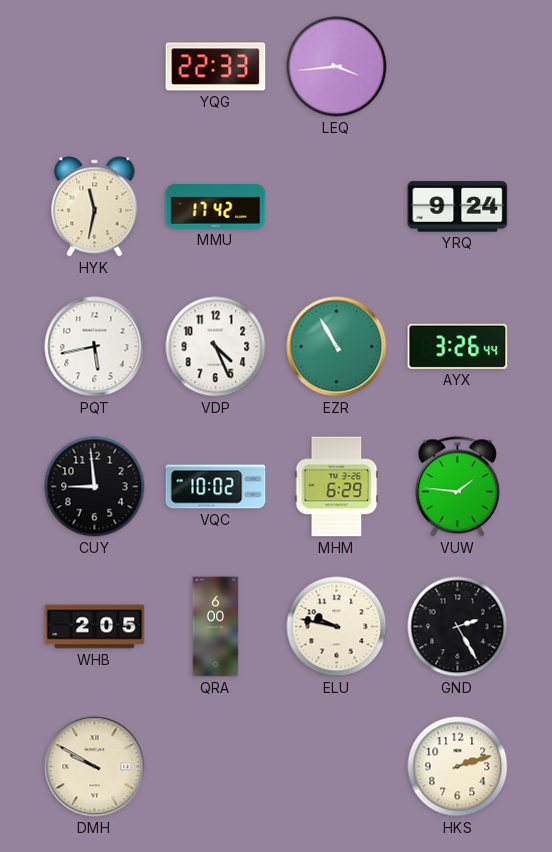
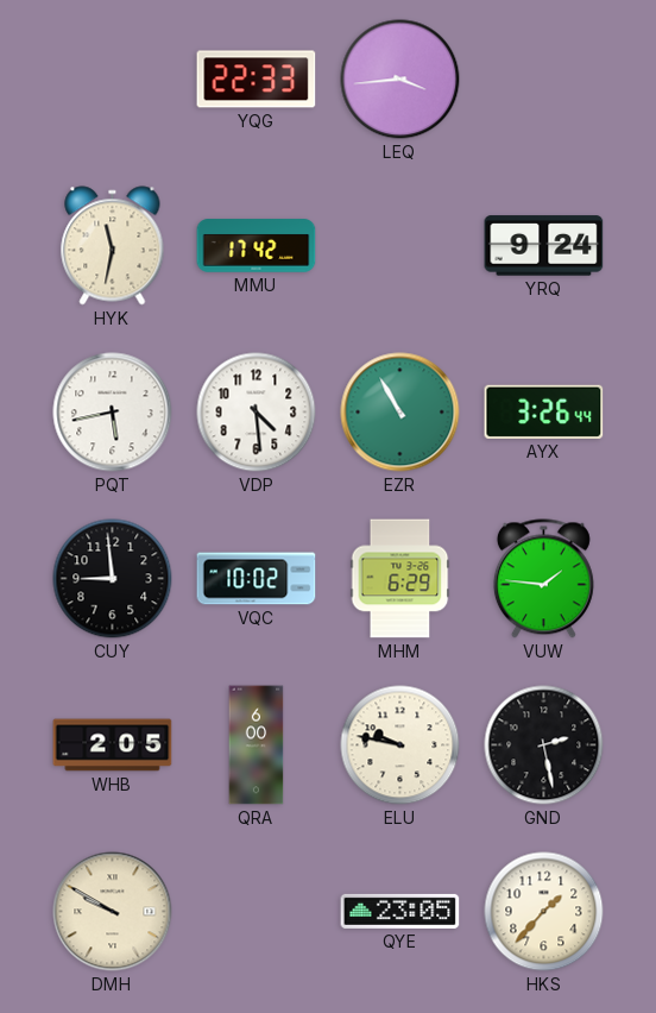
VDP: 4:26 -> 4:29
GND: 2:25 -> 2:28
QYE: none -> 23:05
HKS: 2:12 -> 1:37
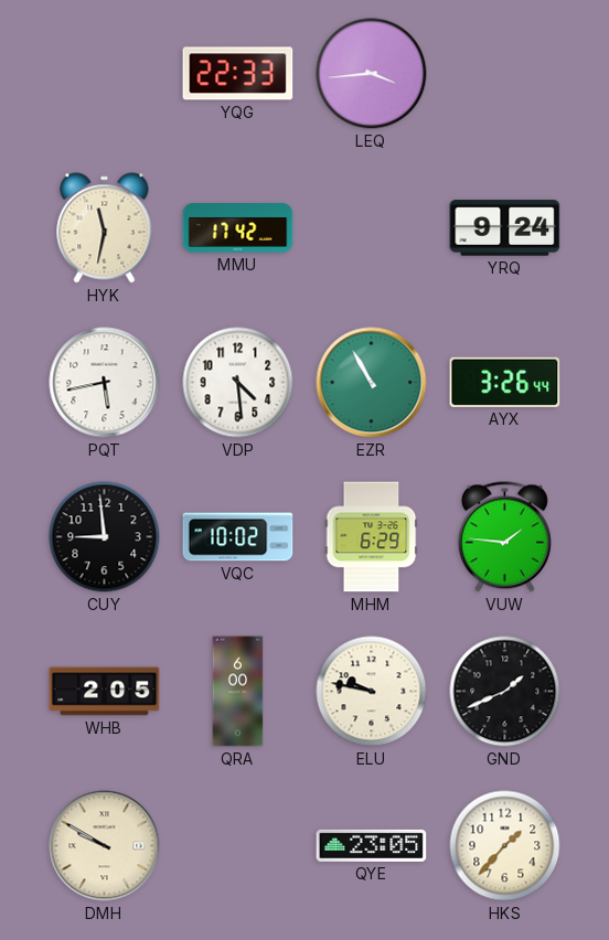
GND: 2:28 -> 1:41
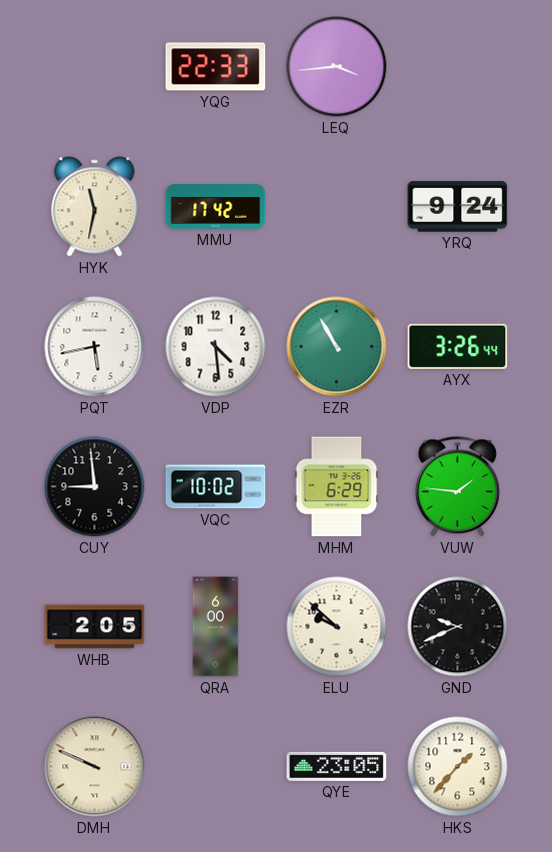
ELU: 9:47 -> 9:52
GND: 1:41 -> 9:41
DMH: 9:50 -> 9:49
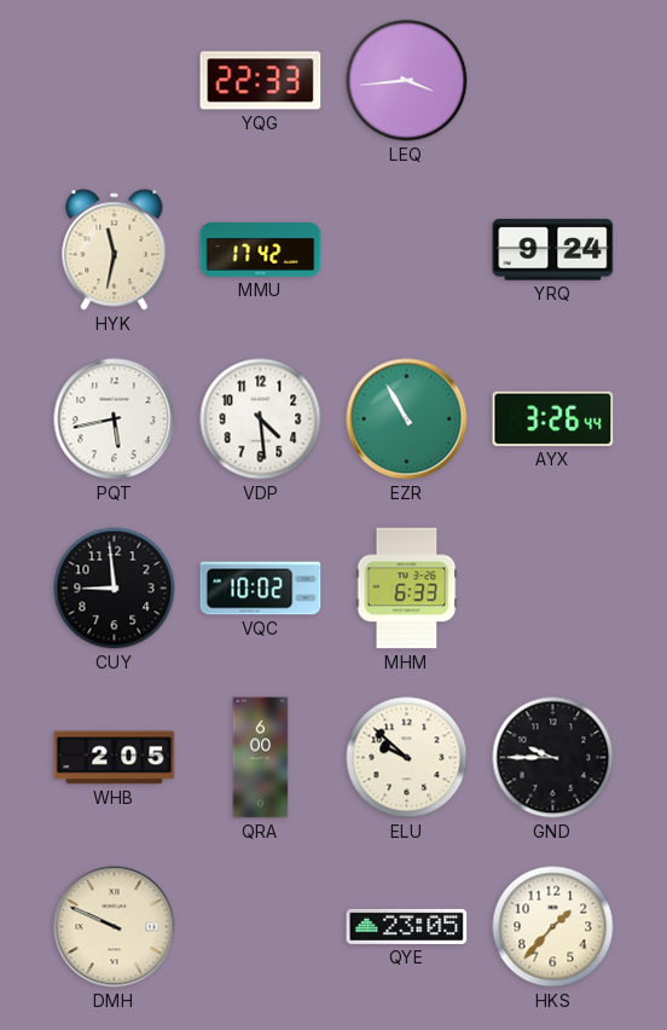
MHM: 6:29 -> 6:33
VUW: 1:46 -> none
GND: 9:41 -> 9:45
